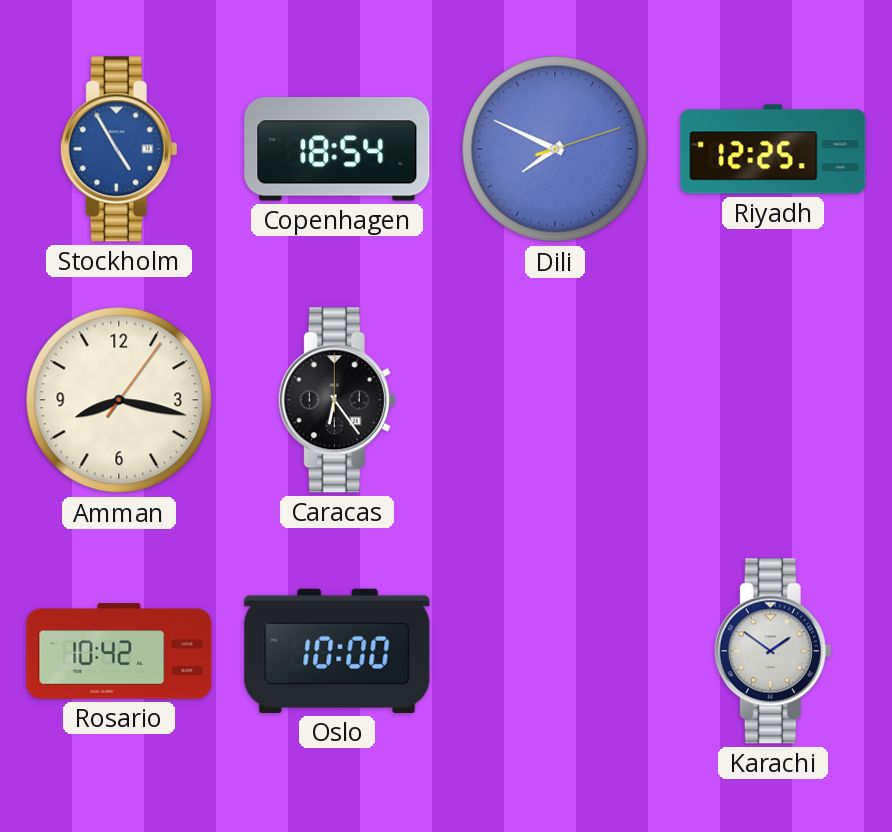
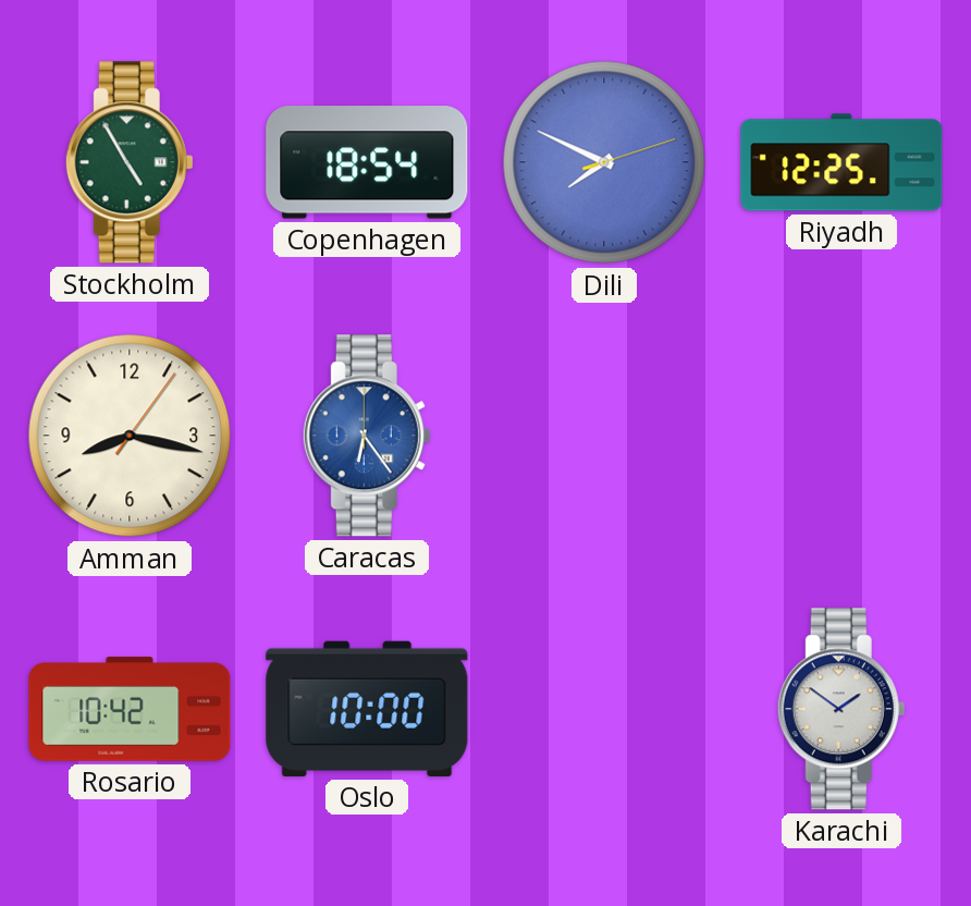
Stockholm dial: blue -> green
Caracas dial: black -> blue
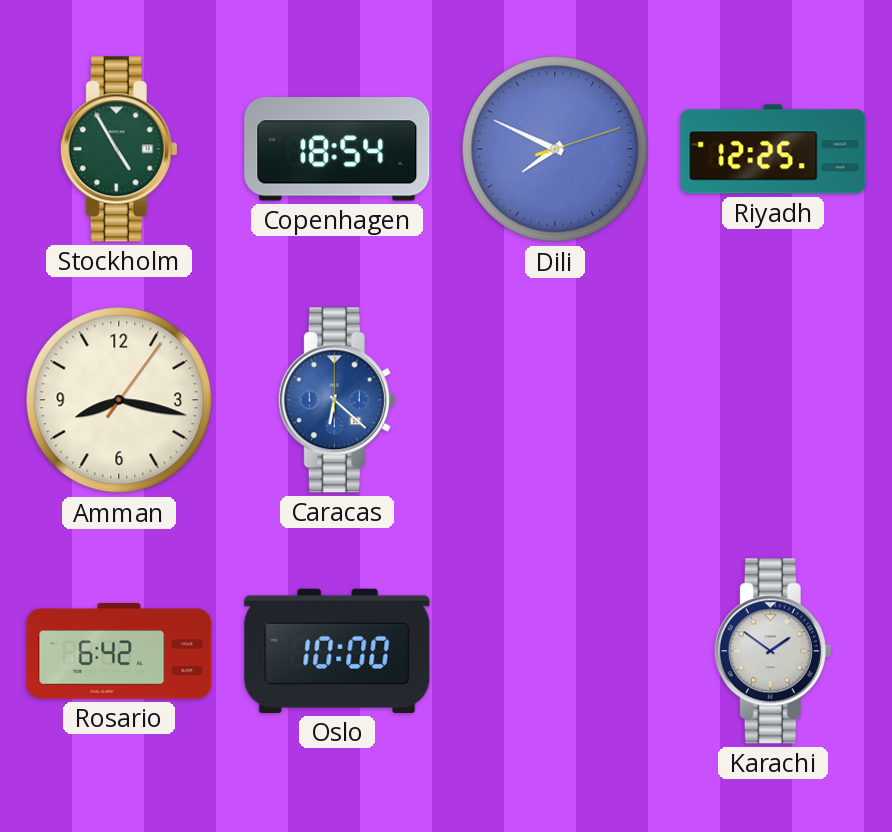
Caracas: 6:24 -> 6:22
Rosario: 10:42 -> 6:42
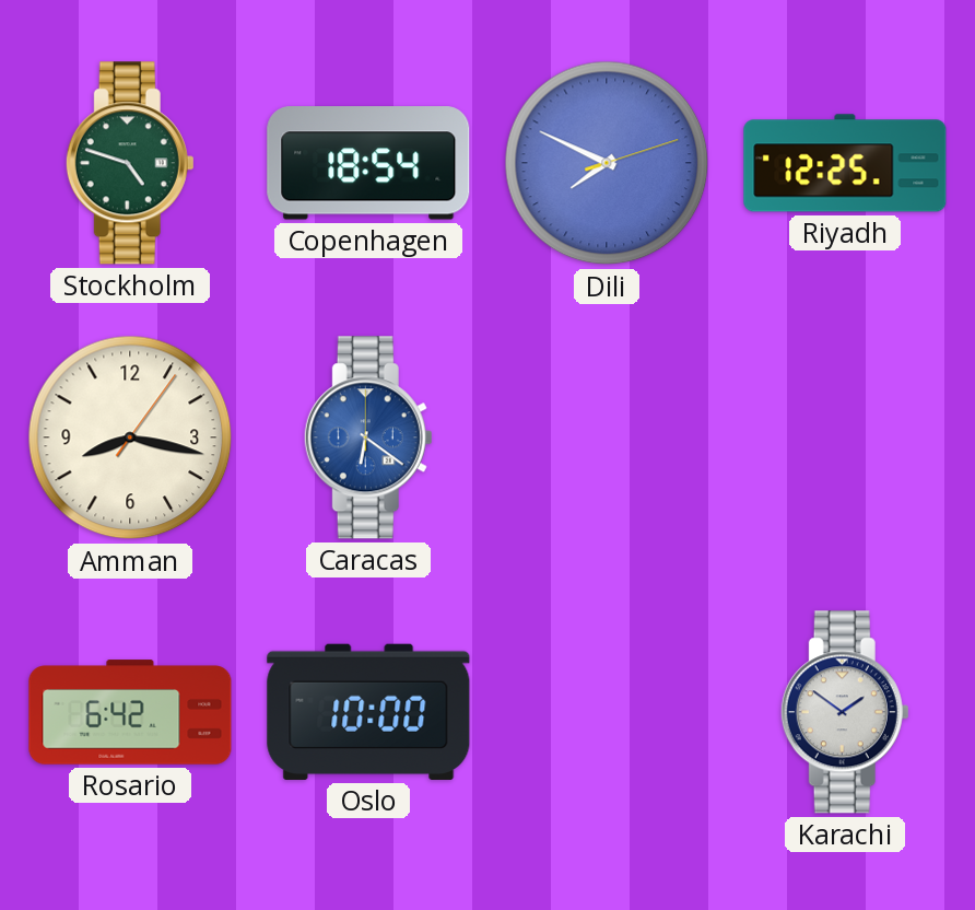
Stockholm: 4:55 -> 4:48
Caracas: 6:22 -> 6:21
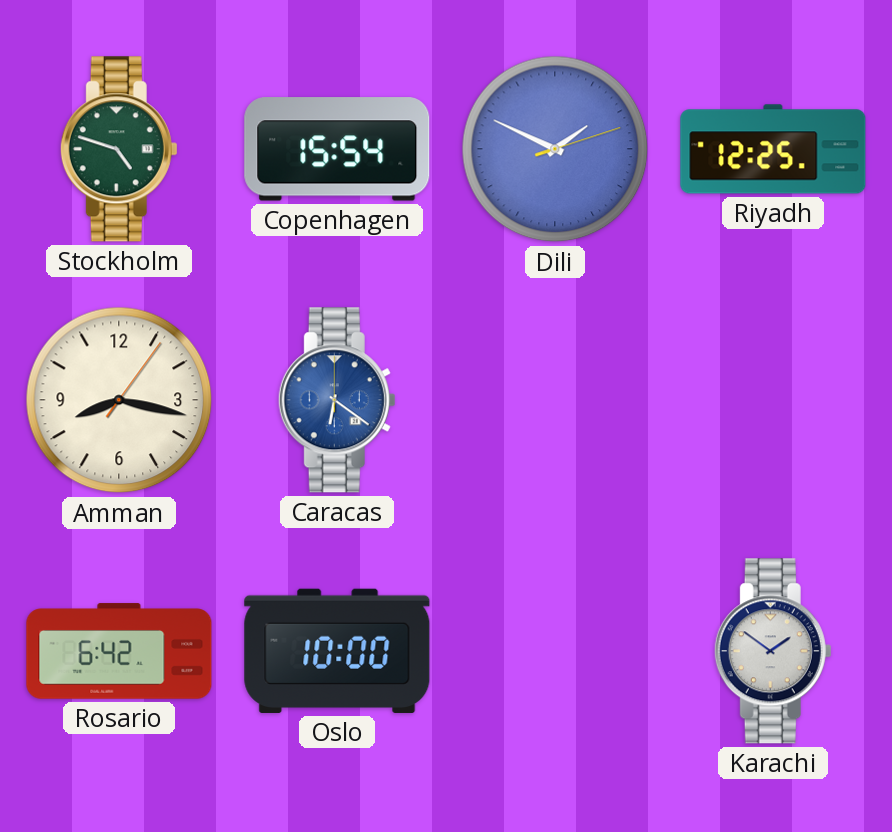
Copenhagen: 18:54 -> 15:54
Dili: 7:49 -> 1:49
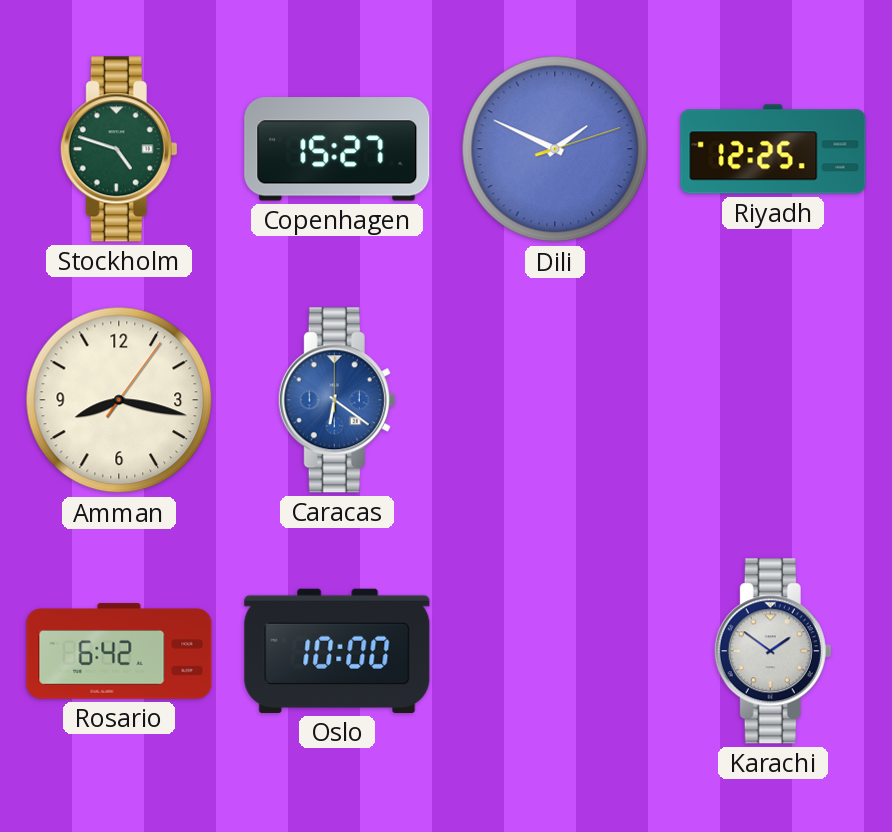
Copenhagen: 15:54 -> 15:27
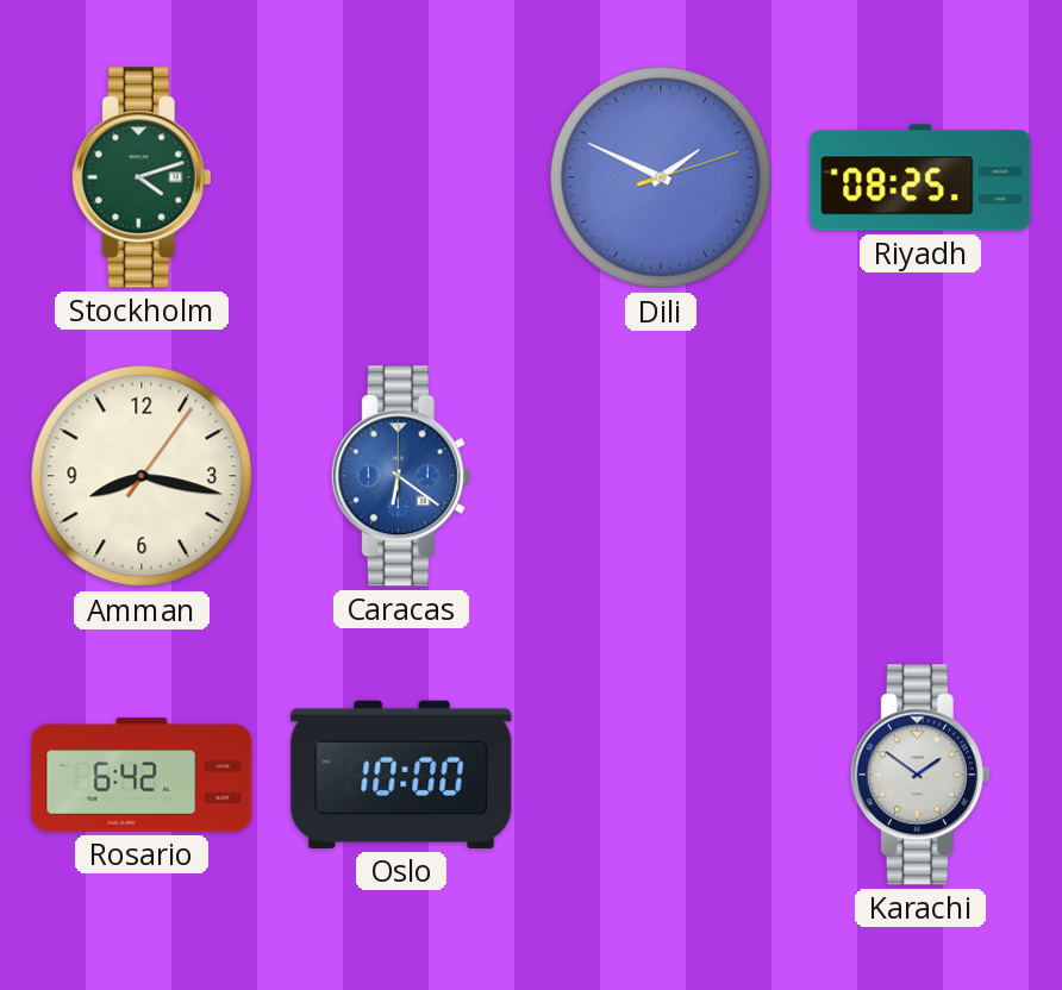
Stockholm: 4:48 -> 4:12
Copenhagen: 15:27 -> none
Riyadh: 12:25 -> 08:25
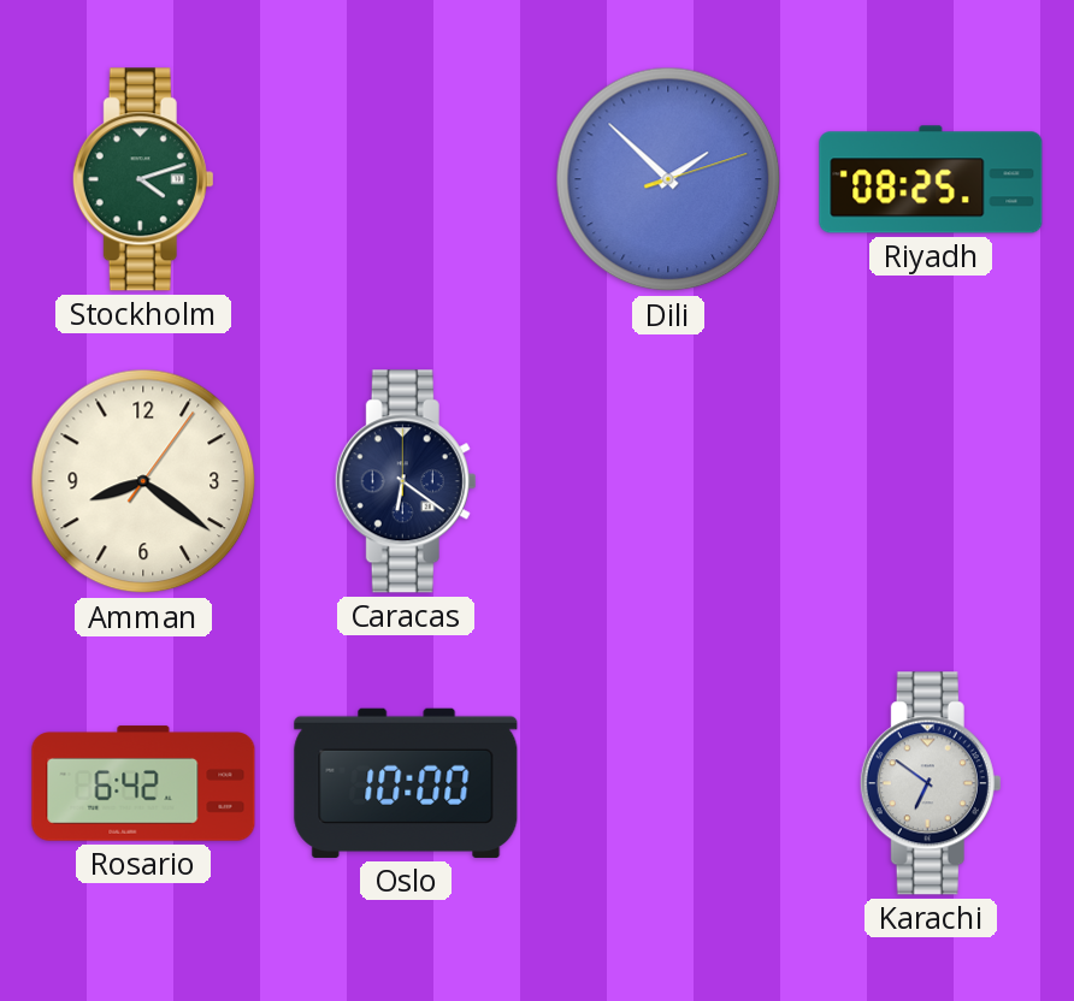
Dili: 1:49 -> 1:52
Amman: 8:17 -> 8:21
Caracas dial: blue -> navy
Karachi: 1:51 -> 6:51
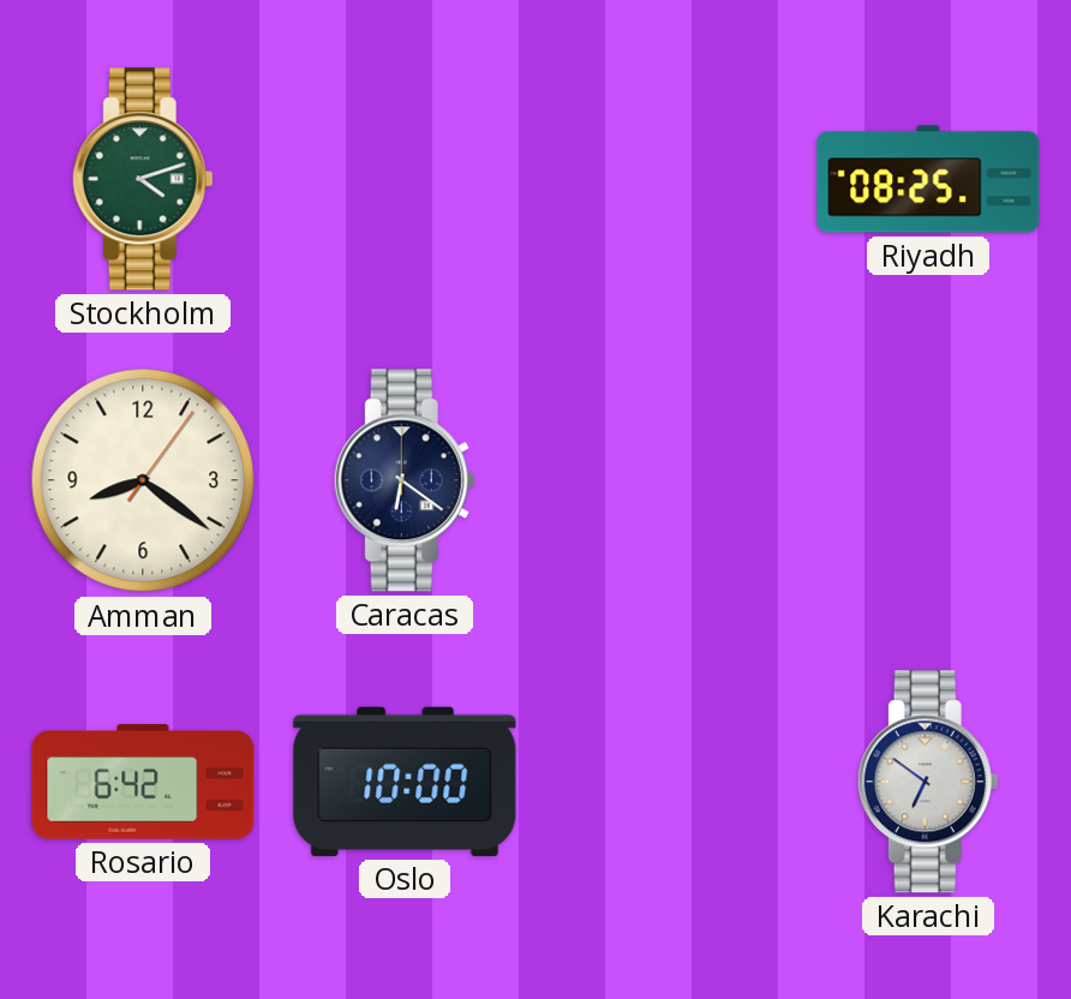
Dili: 1:52 -> none
